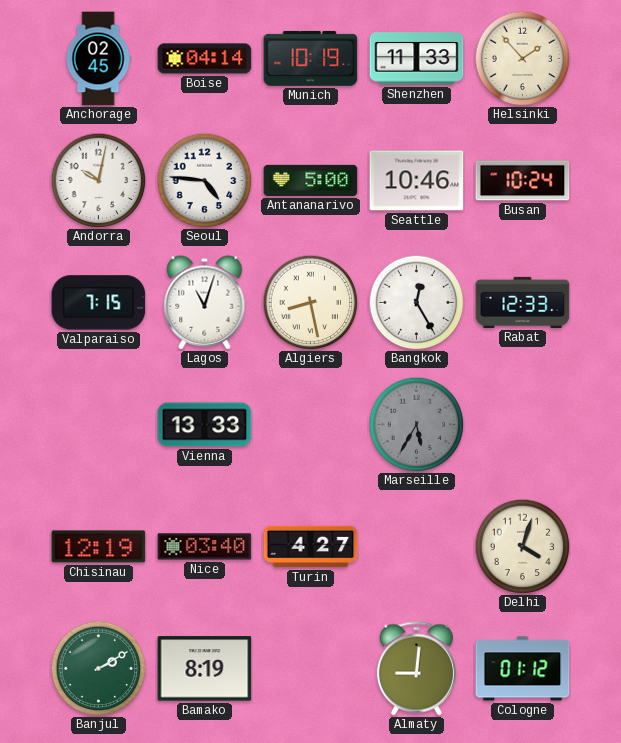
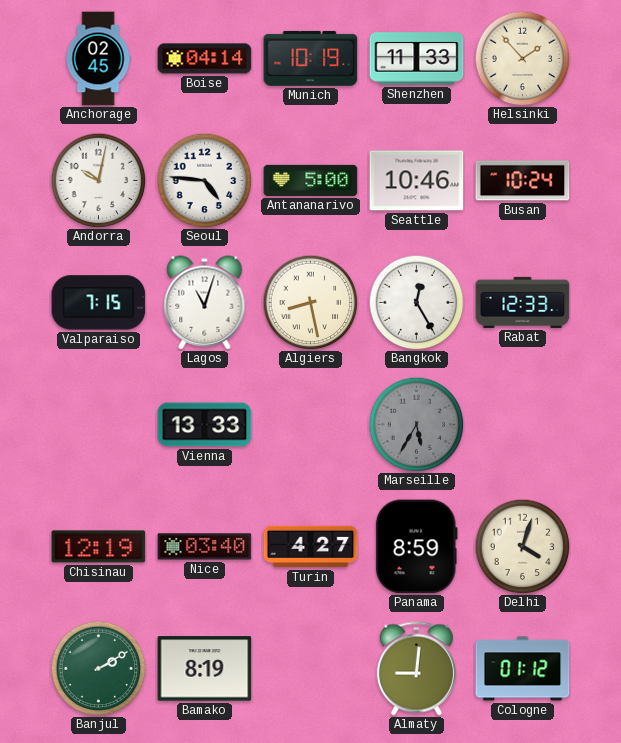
Panama: none -> 8:59
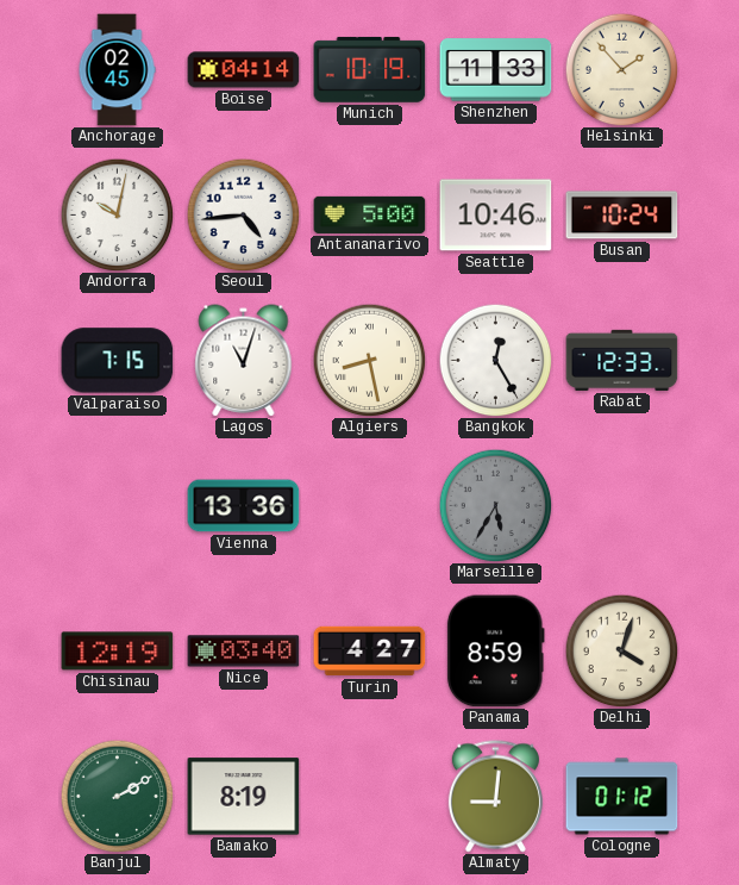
Seoul: 4:46 -> 4:44
Vienna: 13:33 -> 13:36
